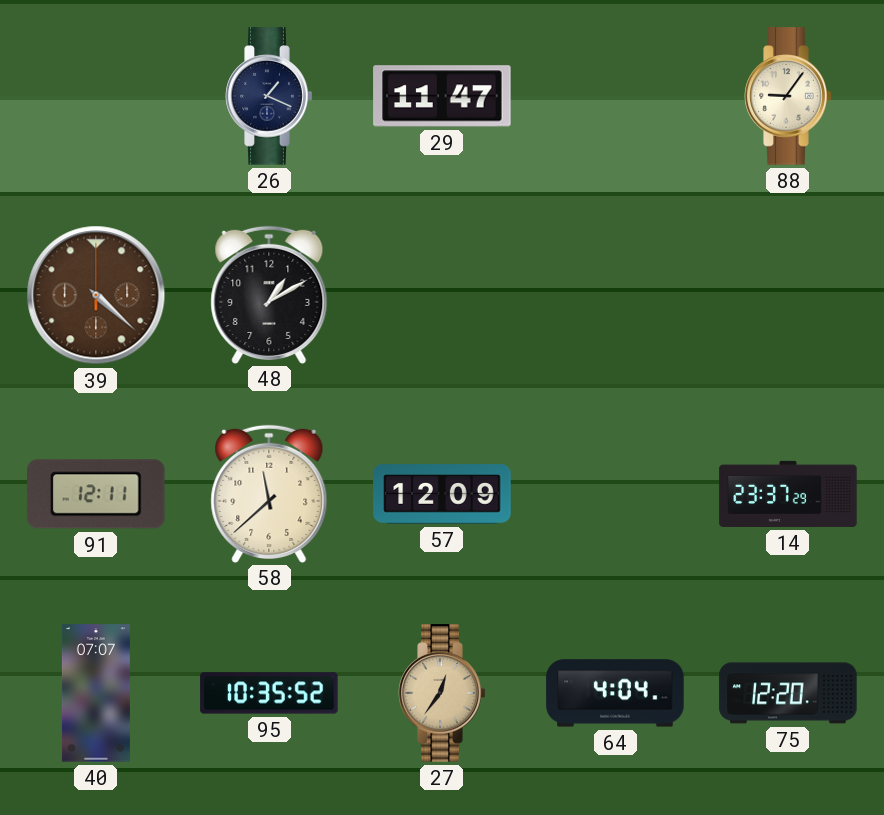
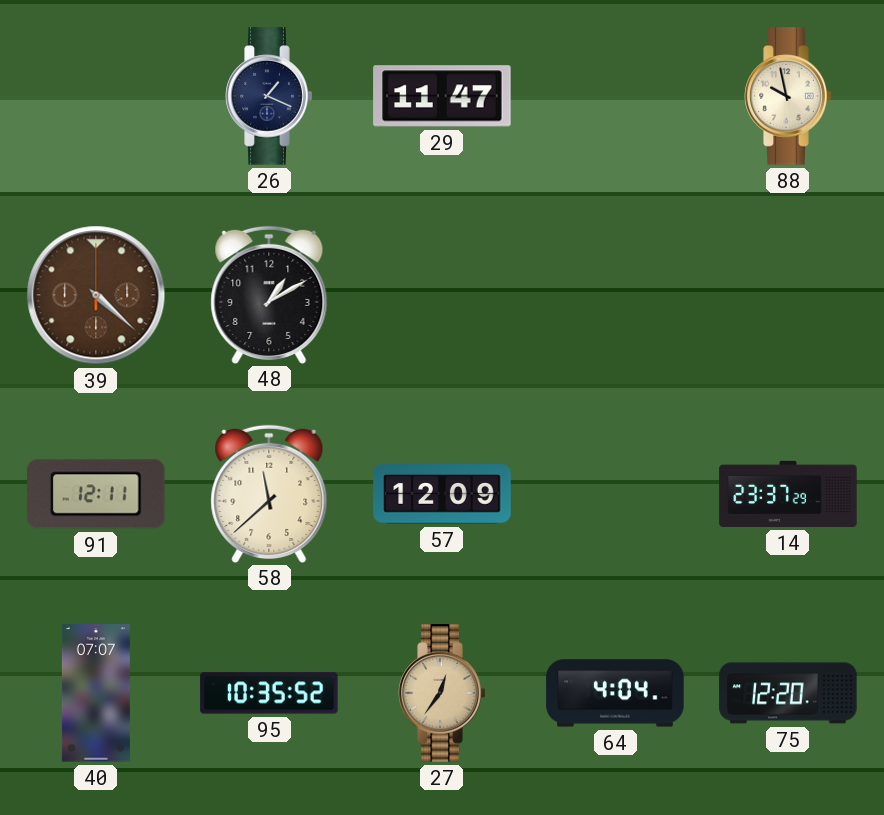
88: 9:06 -> 9:58
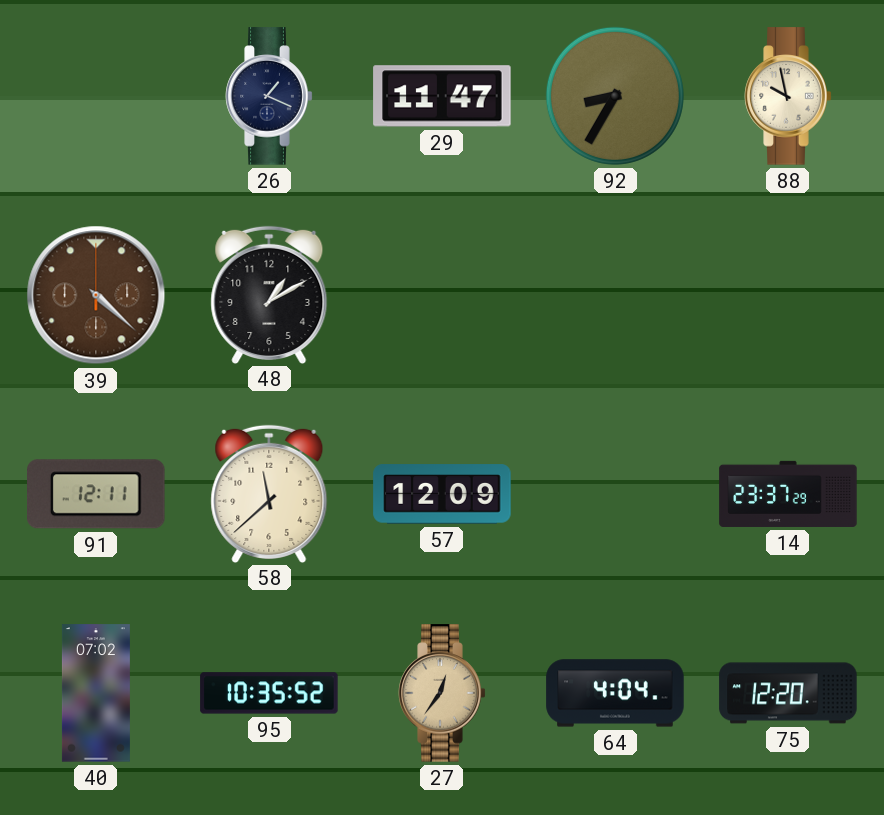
92: none -> 8:35
40: 07:07 -> 07:02
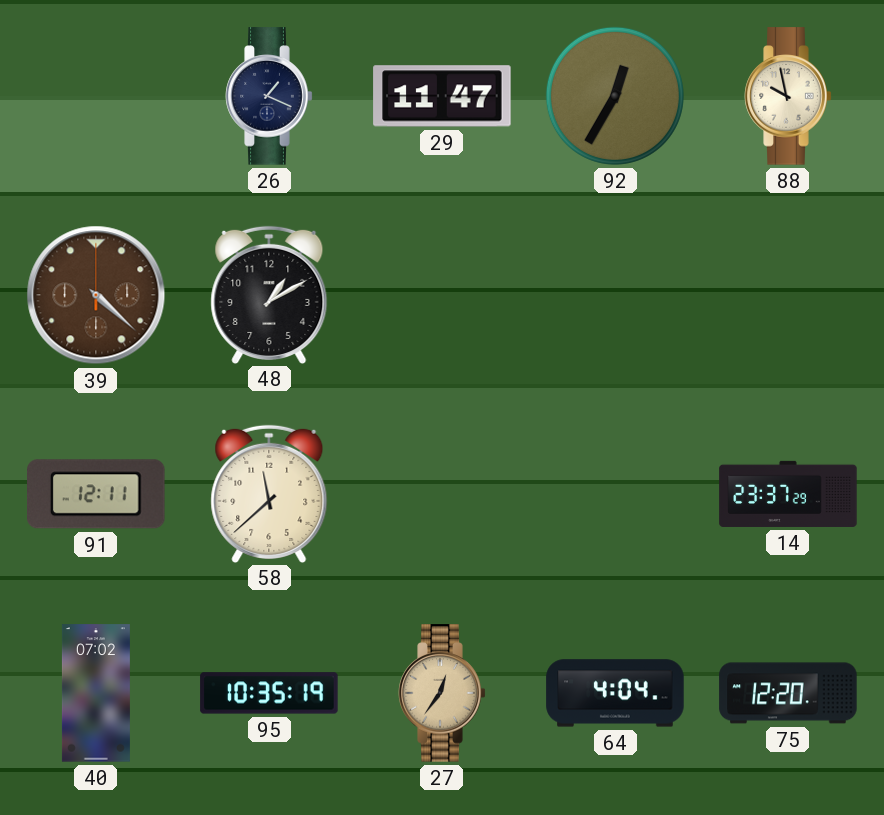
92: 8:35 -> 12:35
57: 12:09 -> none
95: 10:35:52 -> 10:35:19
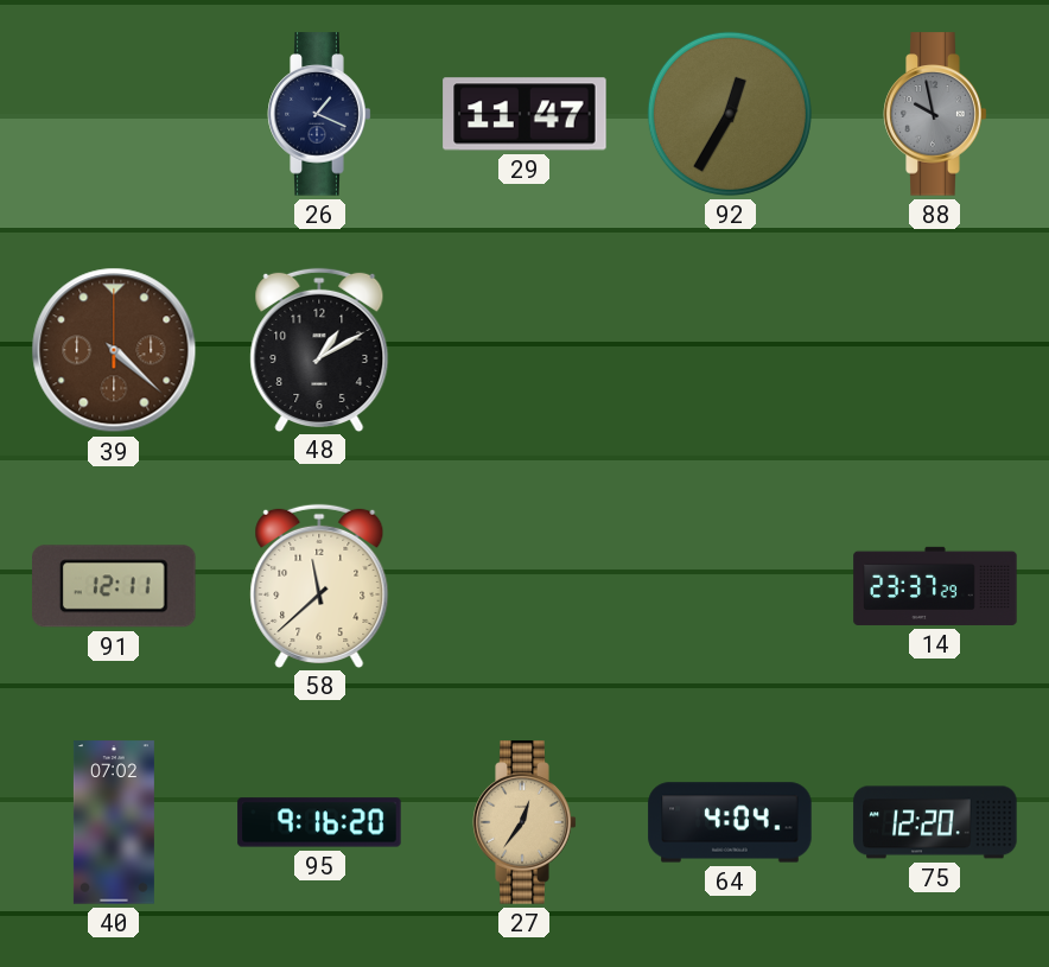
88 dial: cream -> grey
95: 10:35 -> 9:16
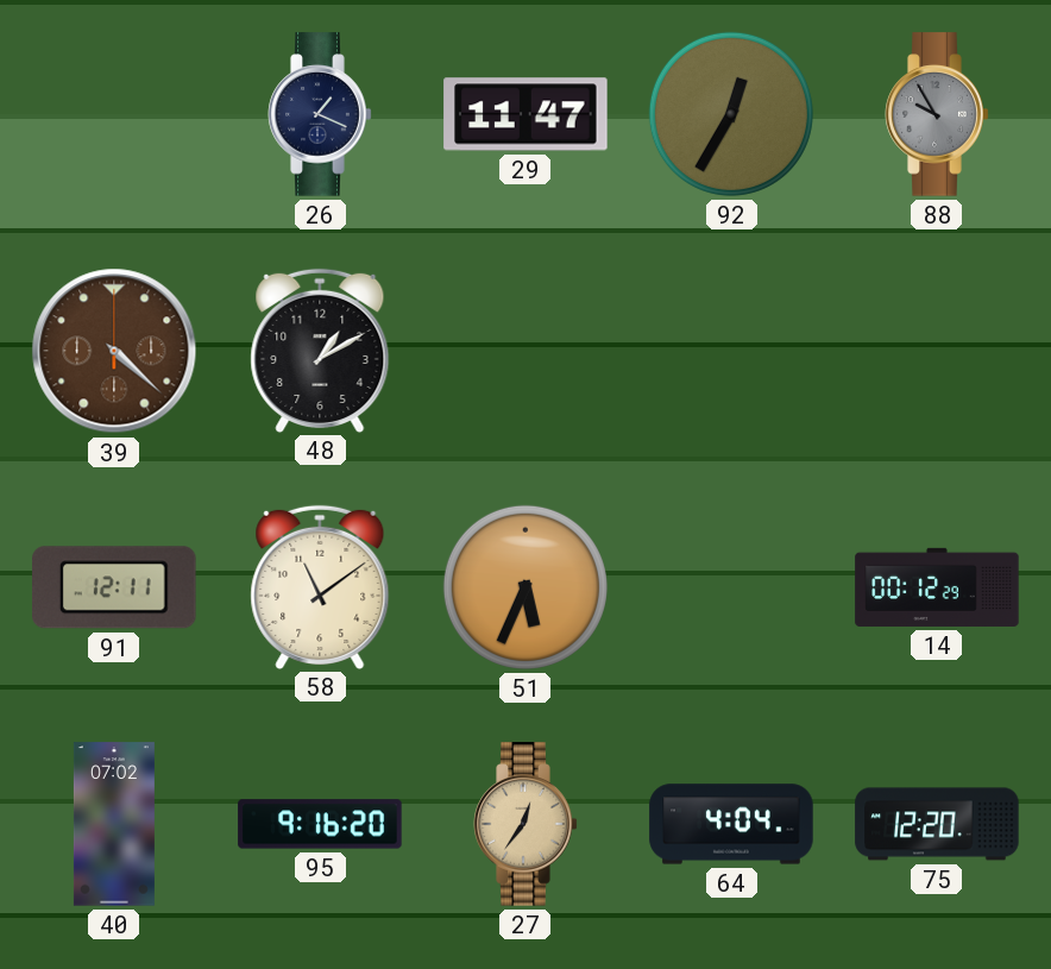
88: 9:58 -> 9:55
58: 11:38 -> 11:09
51: none -> 5:34
14: 23:37 -> 00:12
